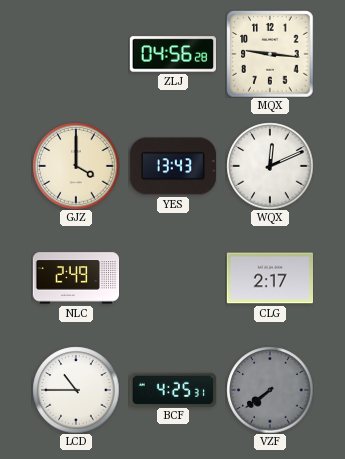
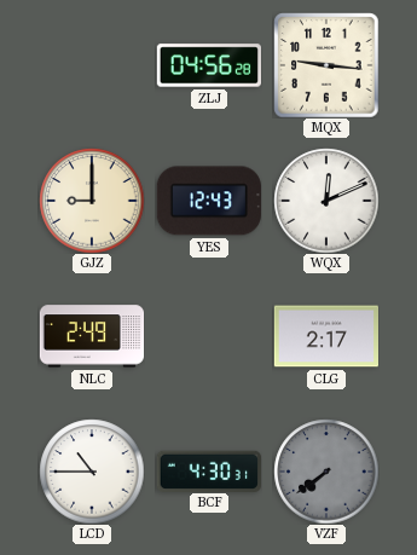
GJZ: 4:00 -> 9:00
YES: 13:43 -> 12:43
BCF: 4:25 -> 4:30
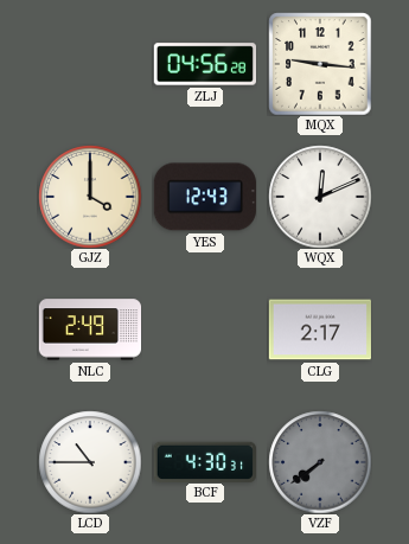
GJZ: 9:00 -> 4:00
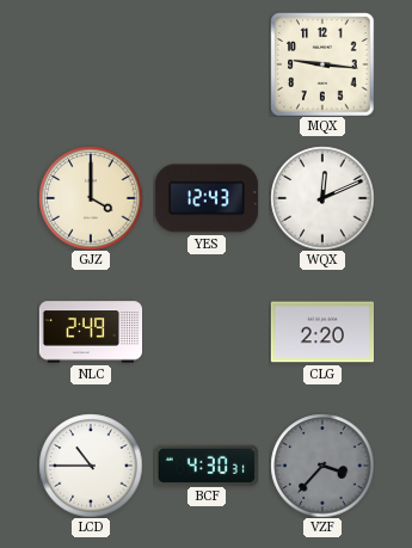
ZLJ: 04:56 -> none
CLG: 2:17 -> 2:20
VZF: 7:39 -> 3:37
